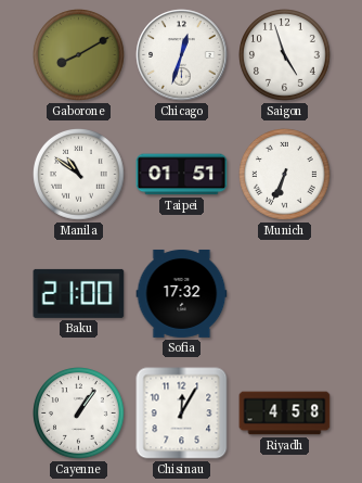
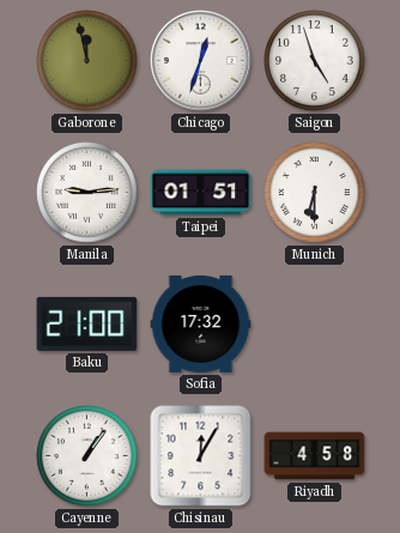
Gaborone: 8:10 -> 11:58
Manila: 10:51 -> 9:14
Munich: 6:34 -> 6:30
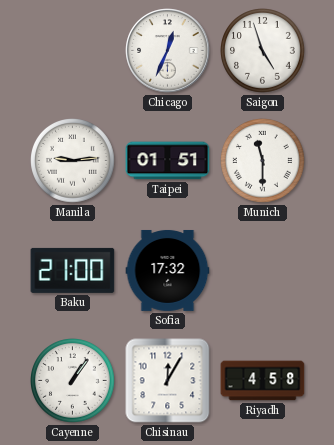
Gaborone: 11:58 -> none
Chicago: 12:33 -> 12:34
Munich: 6:30 -> 11:30
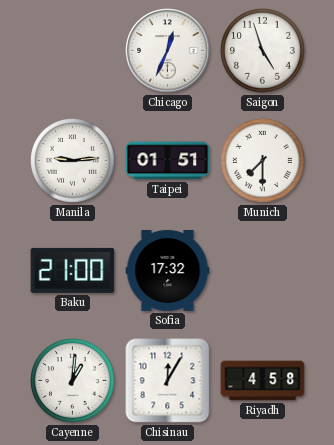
Munich: 11:30 -> 7:30
Cayenne: 1:06 -> 1:01
